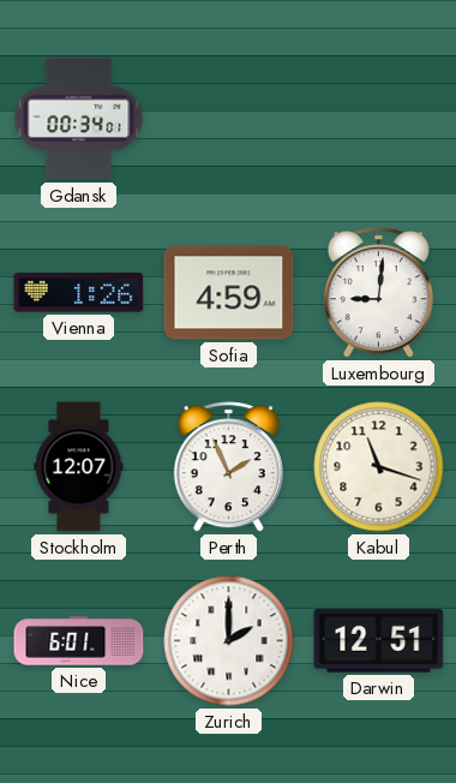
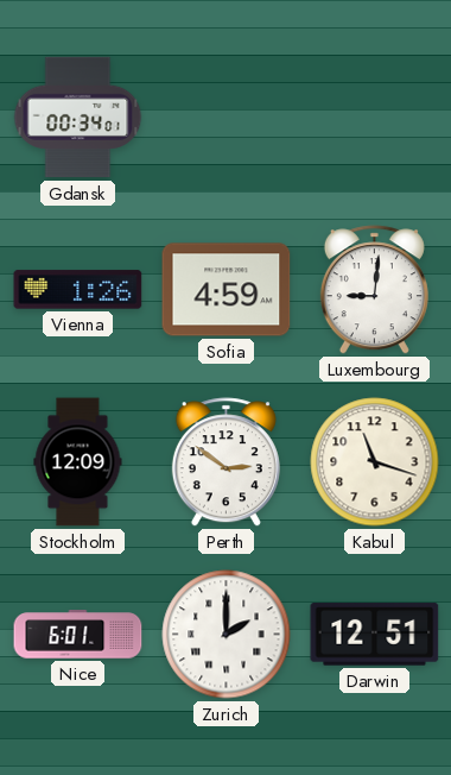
Stockholm: 12:07 -> 12:09
Perth: 1:56 -> 2:51
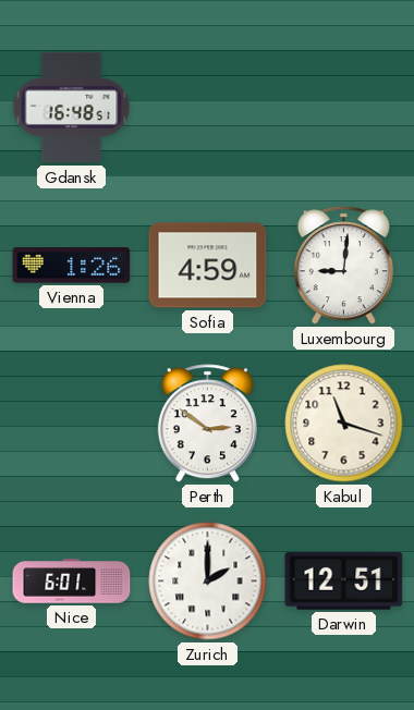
Gdansk: 00:34 -> 16:48
Stockholm: 12:09 -> none
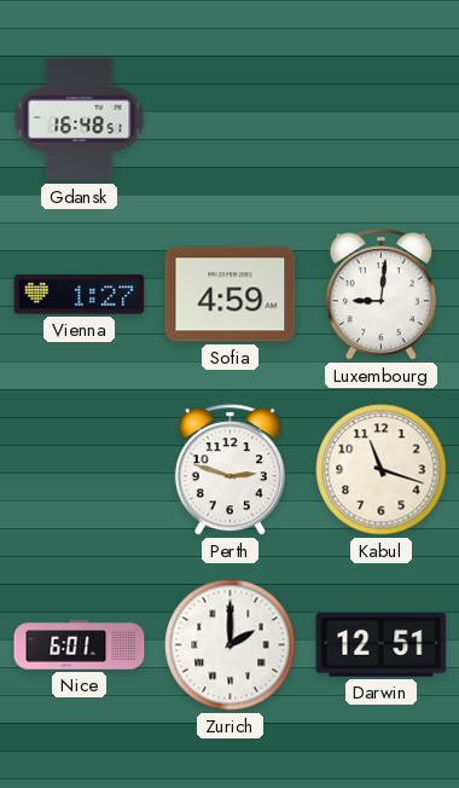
Vienna: 1:26 -> 1:27
Perth: 2:51 -> 2:48
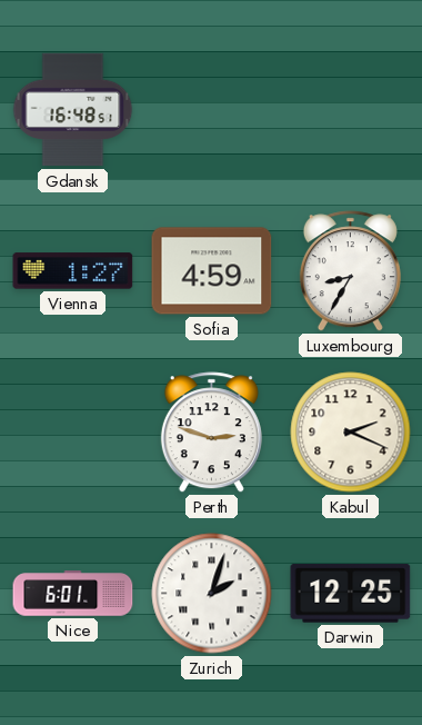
Luxembourg: 9:01 -> 8:35
Kabul: 11:18 -> 2:19
Zurich: 2:00 -> 2:03
Darwin: 12:51 -> 12:25
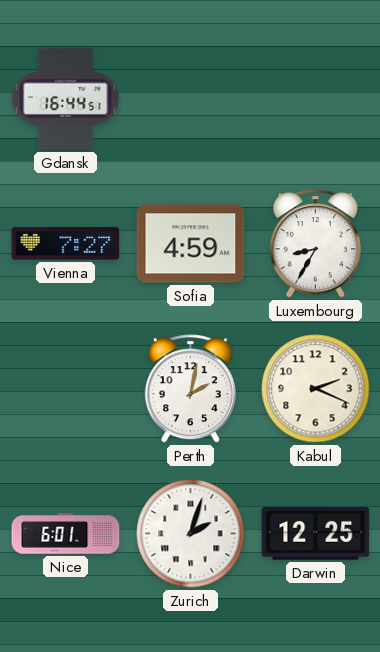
Gdansk: 16:48 -> 16:44
Vienna: 1:27 -> 7:27
Perth: 2:48 -> 2:02
